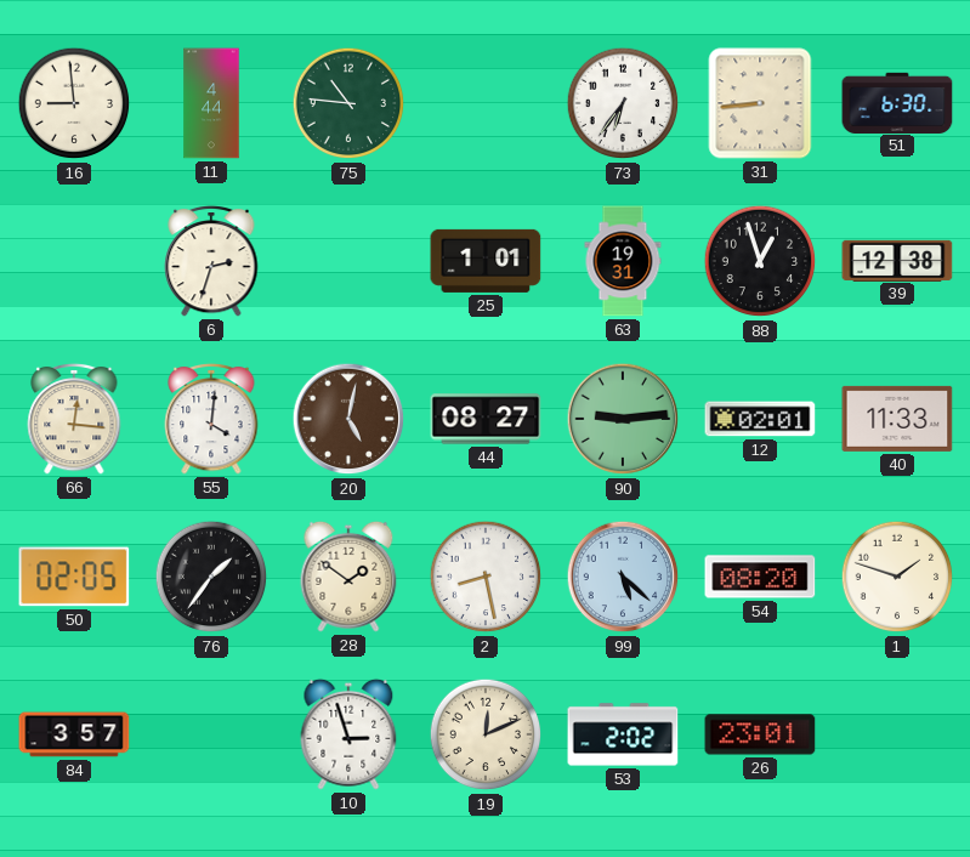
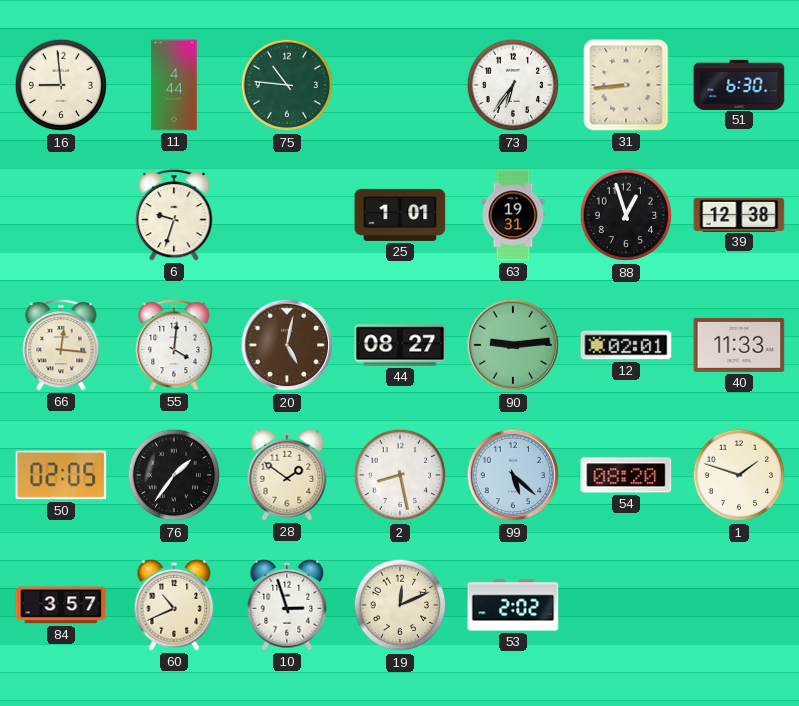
6: 2:33 -> 9:33
60: none -> 10:41
26: 23:01 -> none
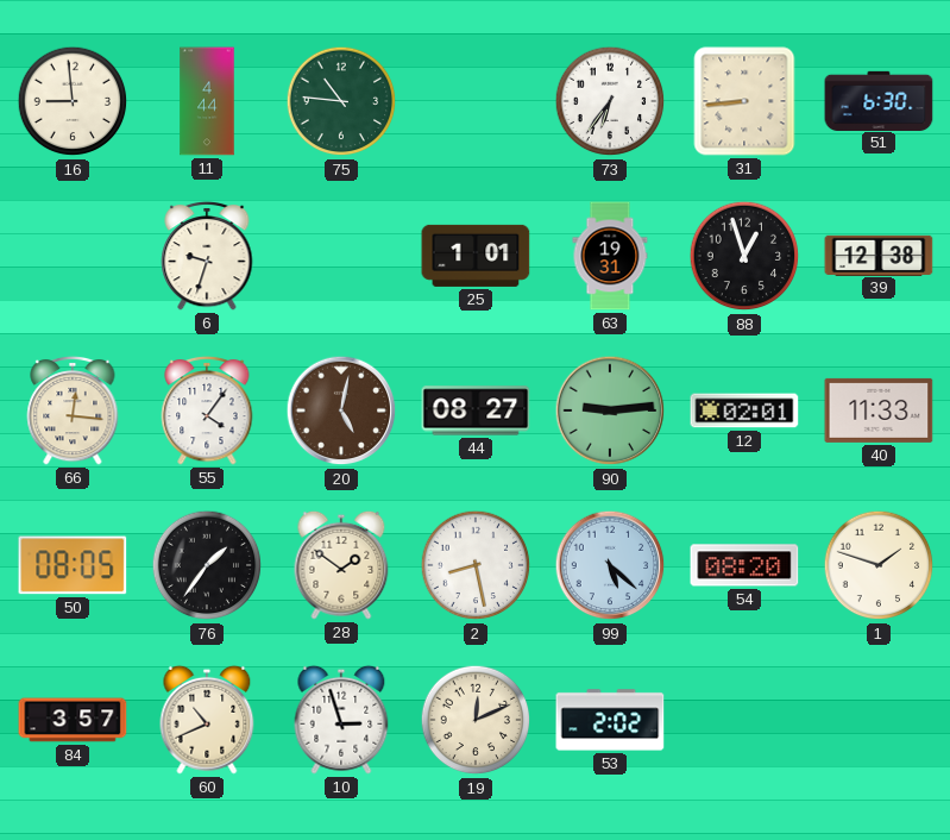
55: 4:01 -> 4:06
50: 02:05 -> 08:05
